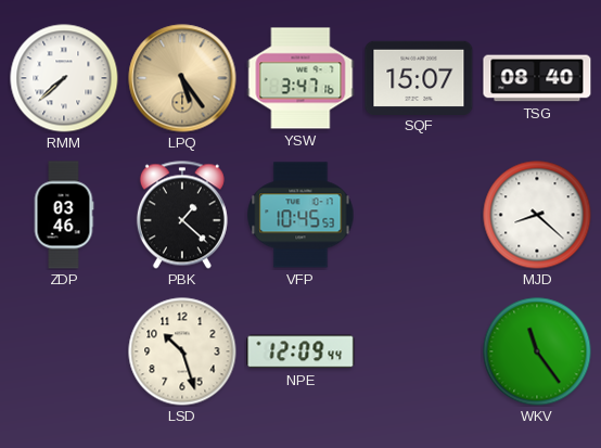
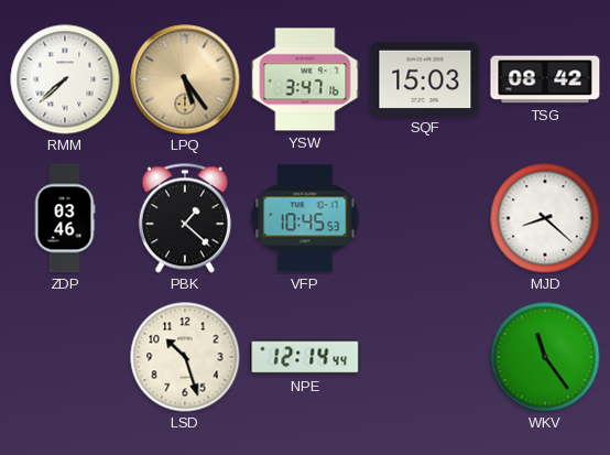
SQF: 15:07 -> 15:03
TSG: 08:40 -> 08:42
NPE: 12:09 -> 12:14
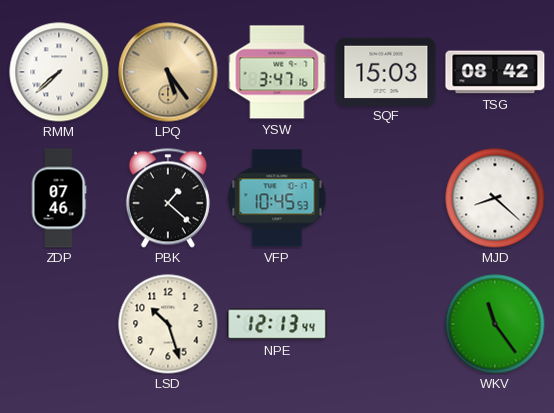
ZDP: 03:46 -> 07:46
NPE: 12:14 -> 12:13
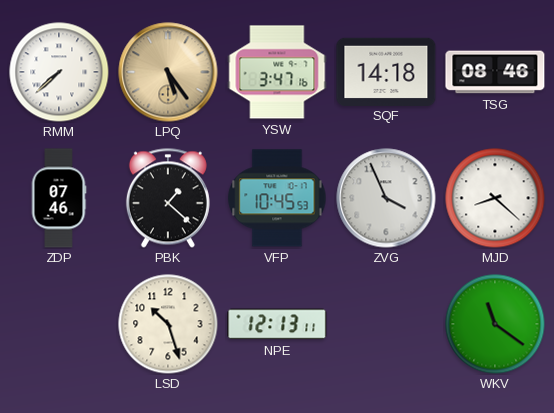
SQF: 15:03 -> 14:18
TSG: 08:42 -> 08:46
ZVG: none -> 3:56
NPE: 12:13:44 -> 12:13:11
WKV: 11:24 -> 11:21
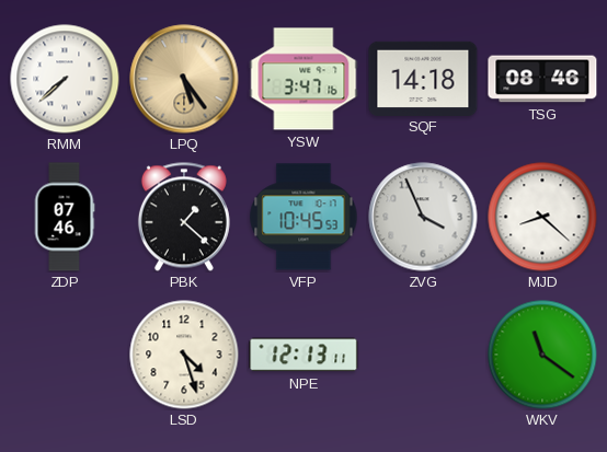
LSD: 10:27 -> 4:27
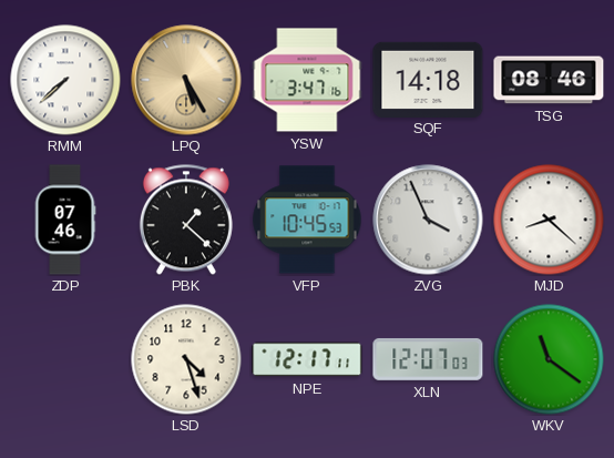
LPQ: 5:24 -> 5:25
NPE: 12:13 -> 12:17
XLN: none -> 12:07
